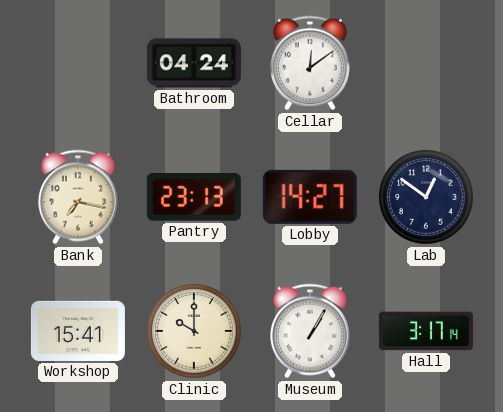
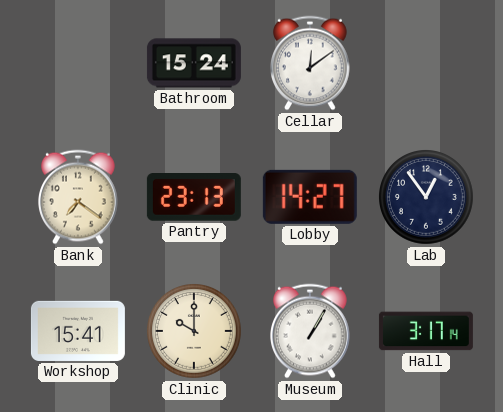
Bathroom: 04:24 -> 15:24
Bank: 7:17 -> 7:21
Lab: 12:51 -> 12:54
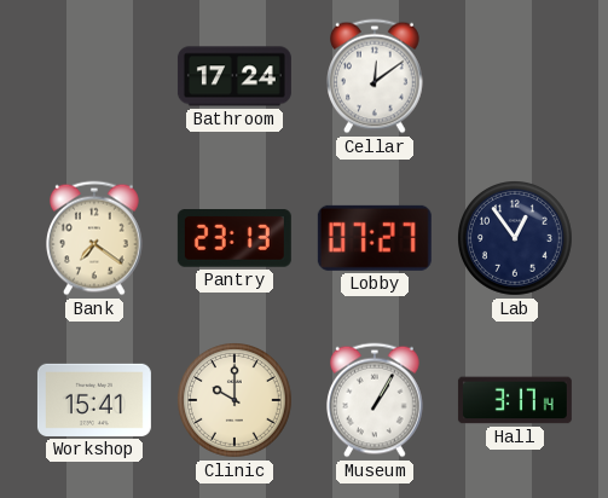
Bathroom: 15:24 -> 17:24
Lobby: 14:27 -> 07:27
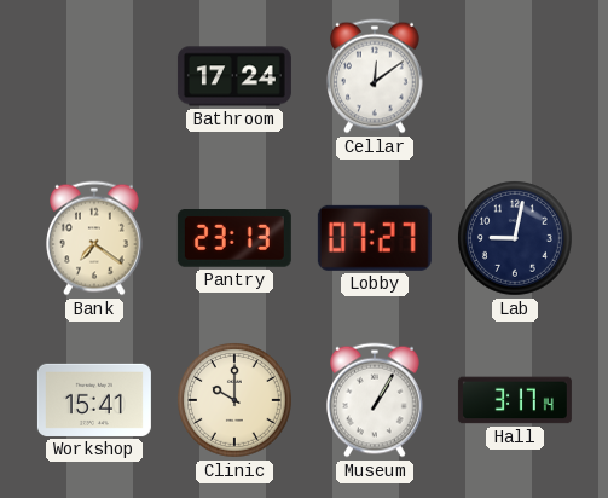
Lab: 12:54 -> 9:02
